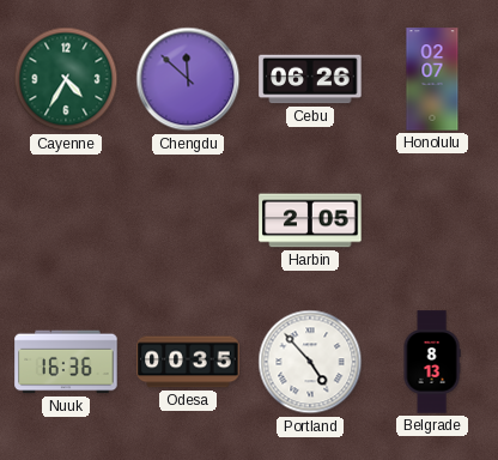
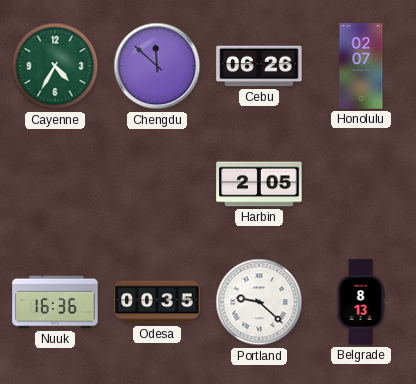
Portland: 4:53 -> 9:22
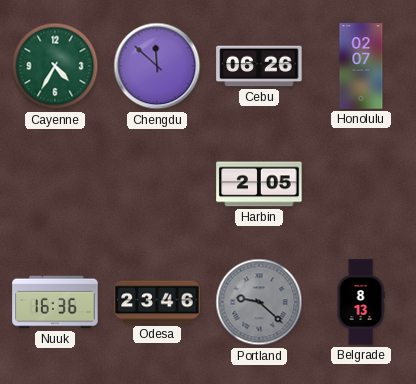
Odesa: 00:35 -> 23:46
Portland dial: white -> grey
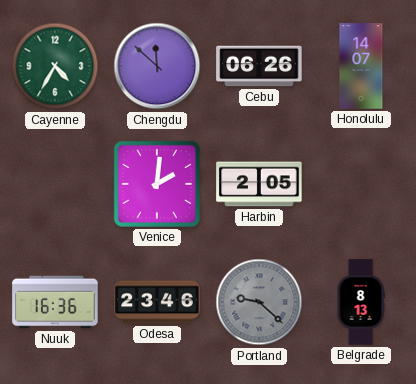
Honolulu: 02:07 -> 14:07
Venice: none -> 2:01
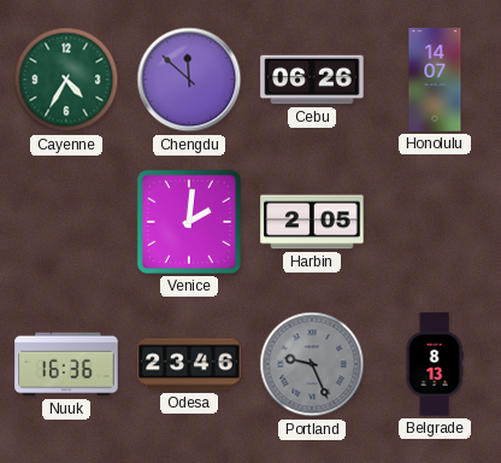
Portland: 9:22 -> 9:26
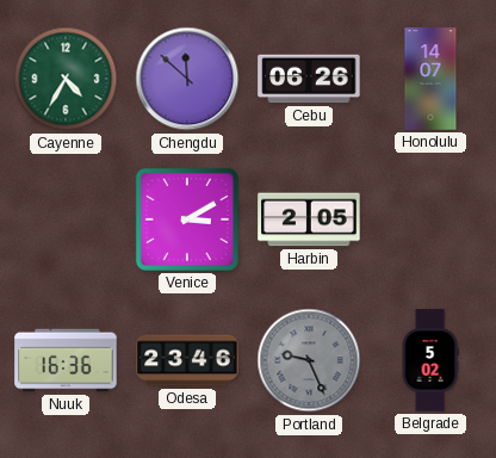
Venice: 2:01 -> 3:10
Belgrade: 8:13 -> 5:02
